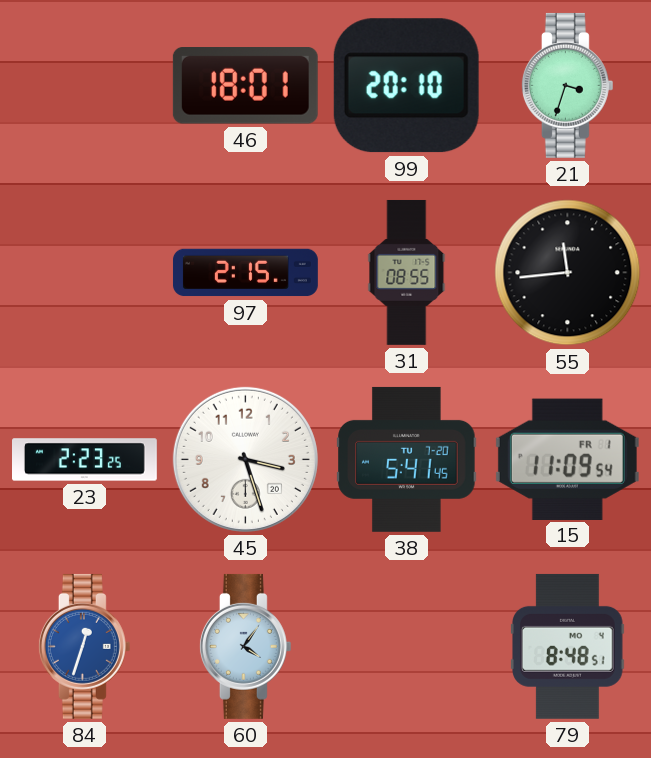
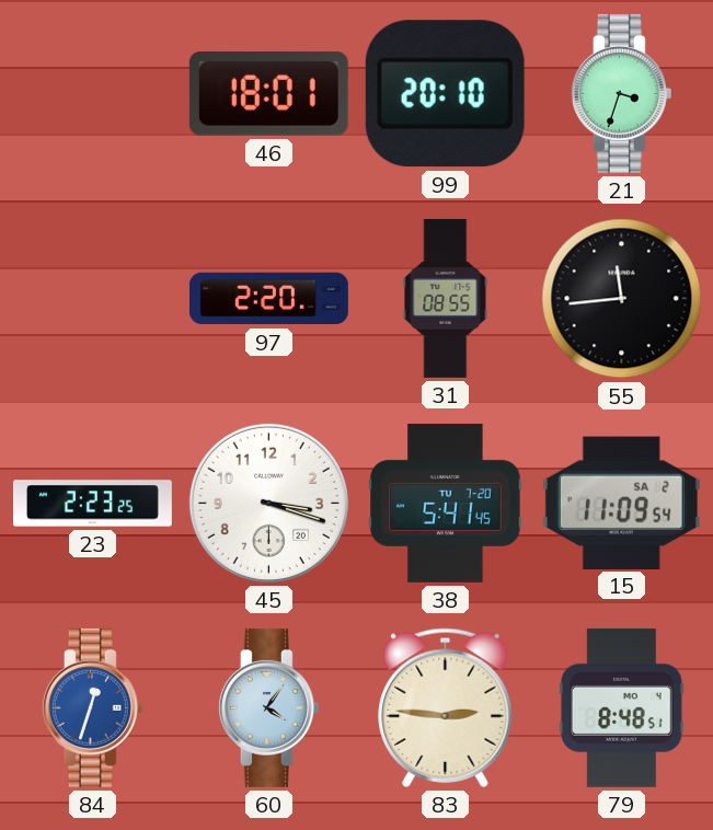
97: 2:15 -> 2:20
45: 3:27 -> 3:18
15 date: FR 1 -> SA 2
83: none -> 2:46
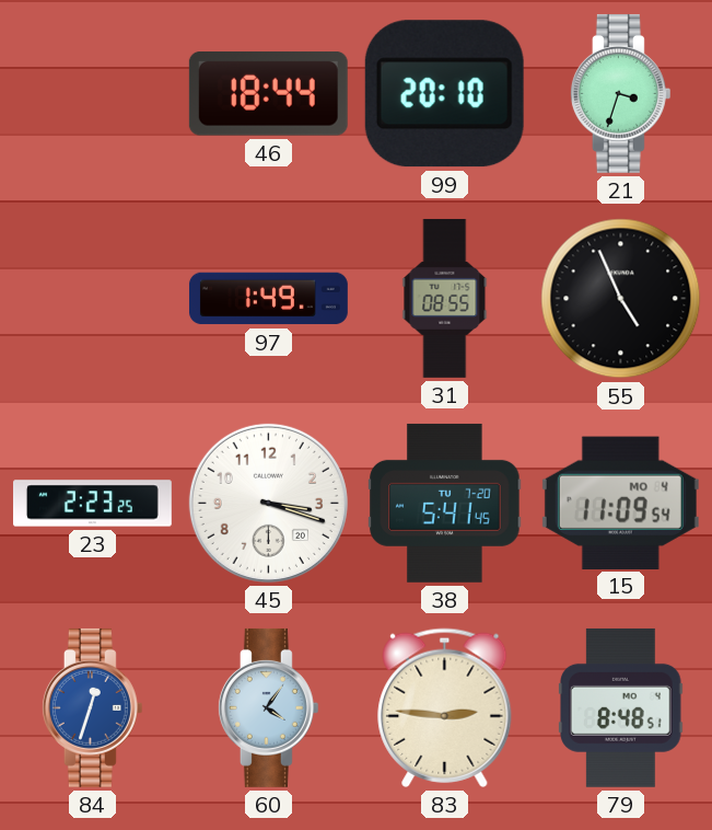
46: 18:01 -> 18:44
97: 2:20 -> 1:49
55: 11:44 -> 4:56
15 date: SA 2 -> MO 4
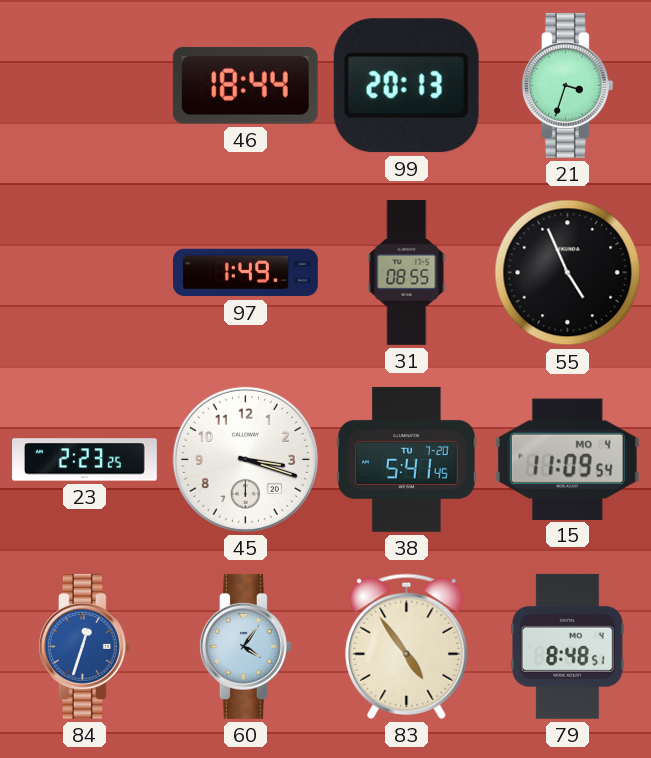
99: 20:10 -> 20:13
83: 2:46 -> 4:54
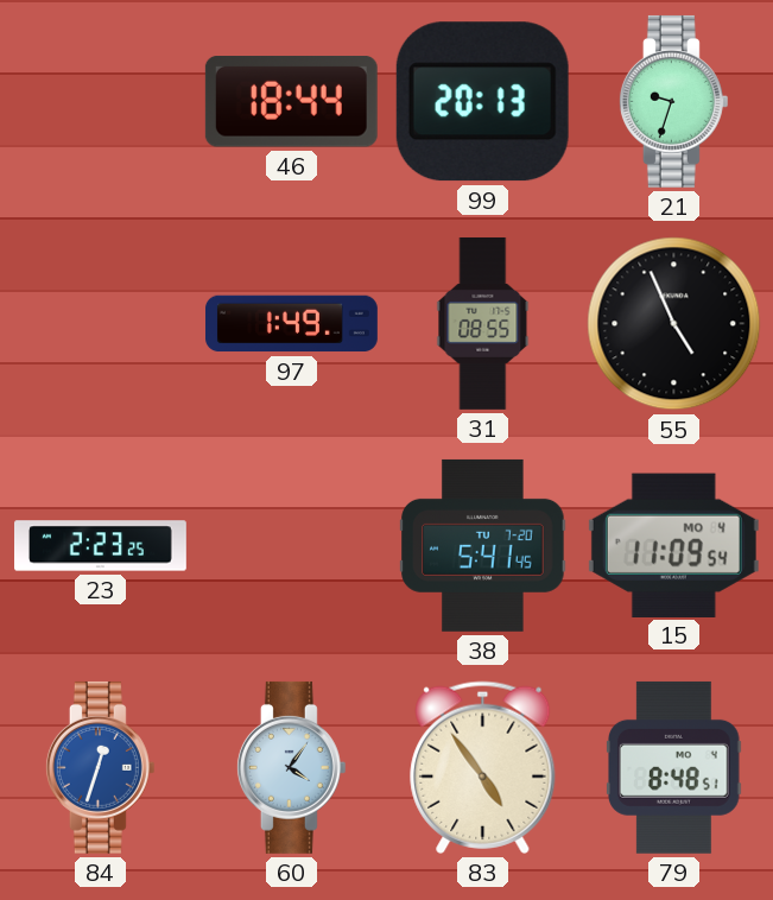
21: 3:33 -> 9:33
45: 3:18 -> none
